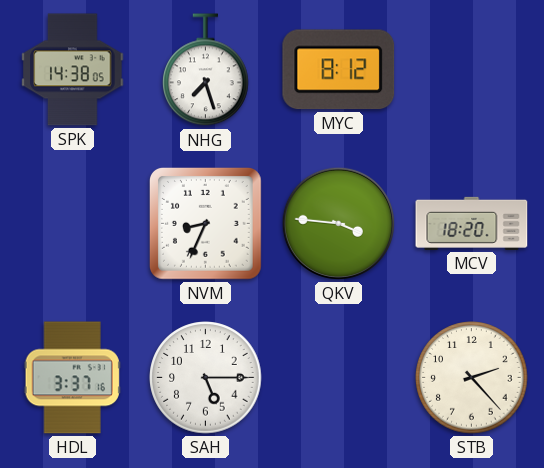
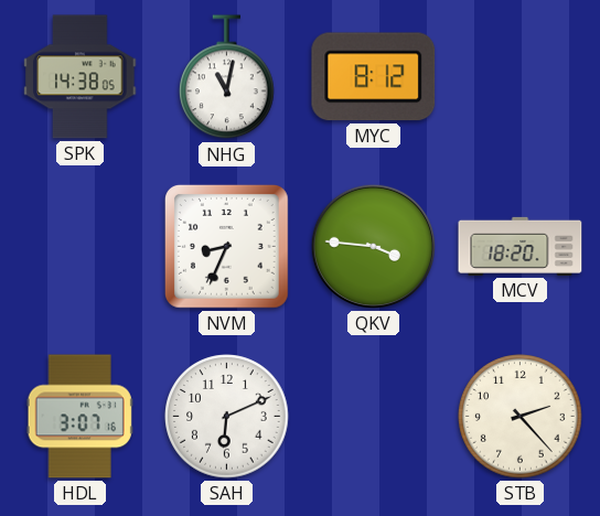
NHG: 7:27 -> 11:02
HDL: 3:37 -> 3:07
SAH: 5:15 -> 6:11
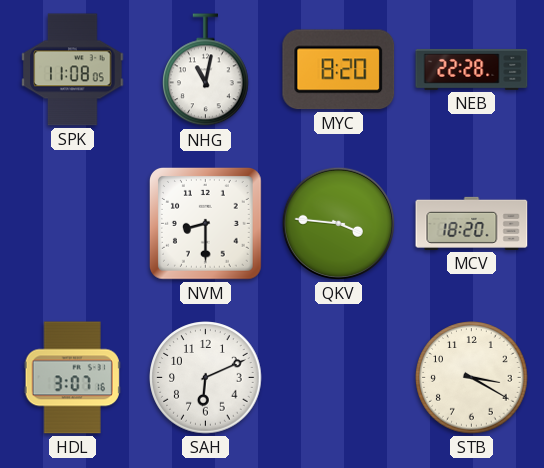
SPK: 14:38 -> 11:08
MYC: 8:12 -> 8:20
NEB: none -> 22:28
NVM: 8:34 -> 8:30
STB: 2:23 -> 3:20
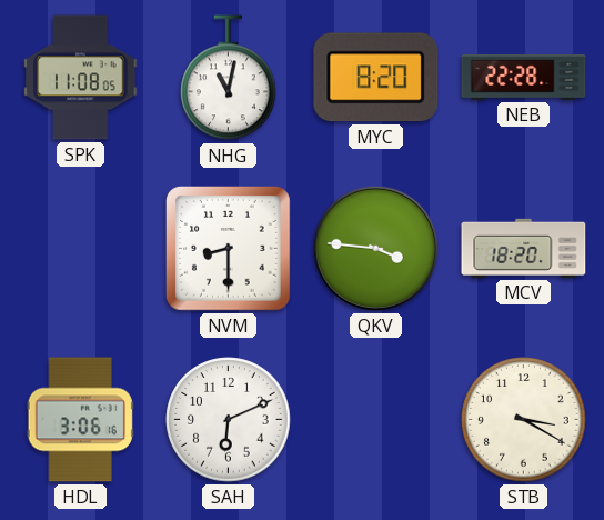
HDL: 3:07 -> 3:06
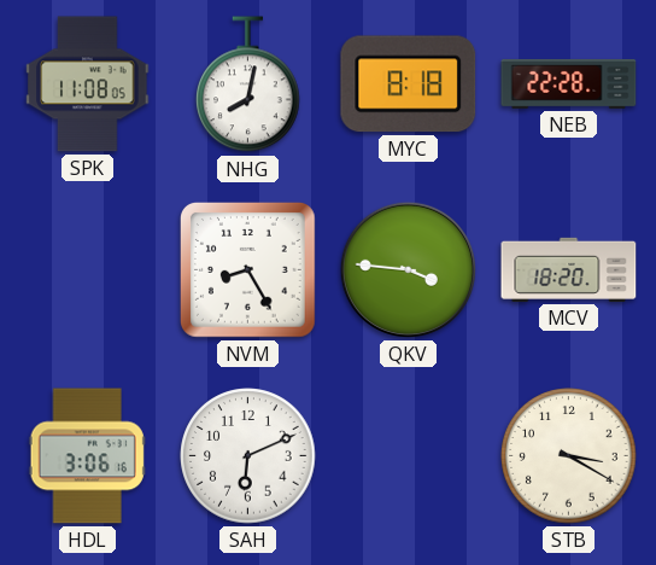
NHG: 11:02 -> 8:02
MYC: 8:20 -> 8:18
NVM: 8:30 -> 8:25
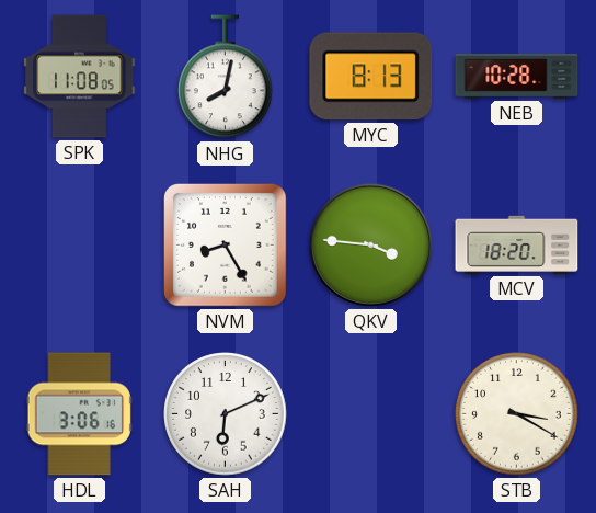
MYC: 8:18 -> 8:13
NEB: 22:28 -> 10:28
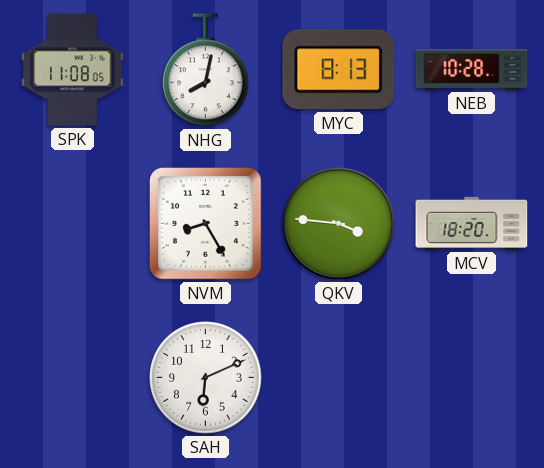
HDL: 3:06 -> none
STB: 3:20 -> none
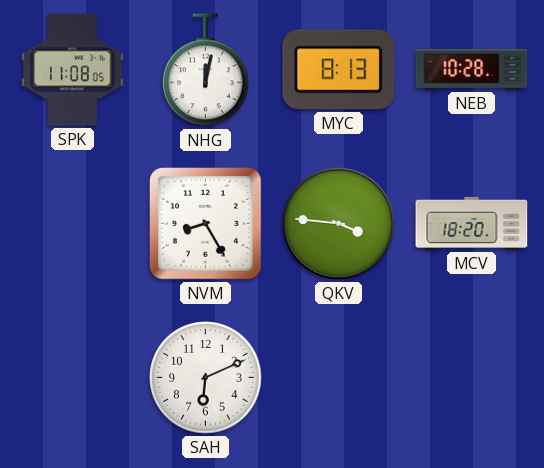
NHG: 8:02 -> 12:02
